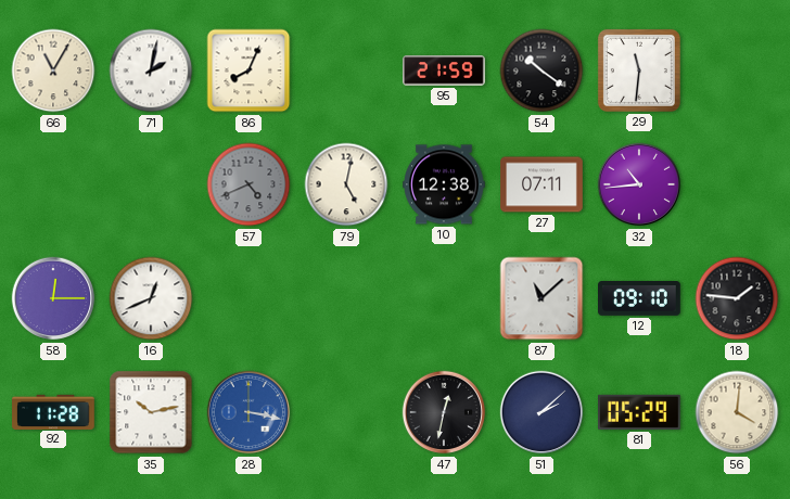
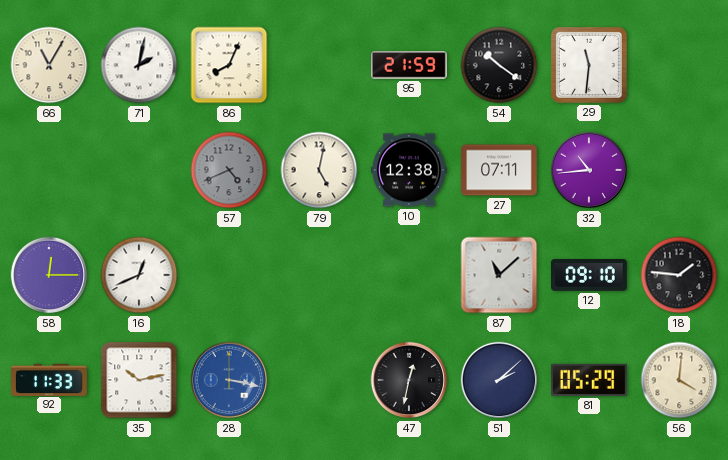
92: 11:28 -> 11:33
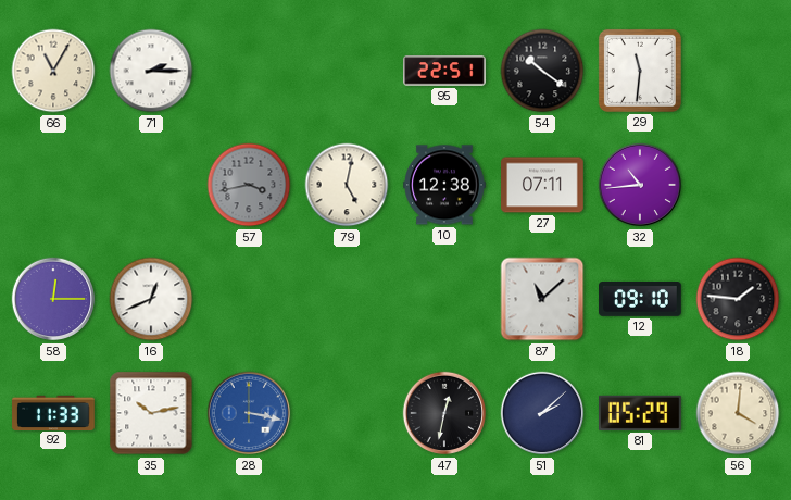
71: 2:02 -> 2:15
86: 8:04 -> none
95: 21:59 -> 22:51
57: 4:41 -> 3:43
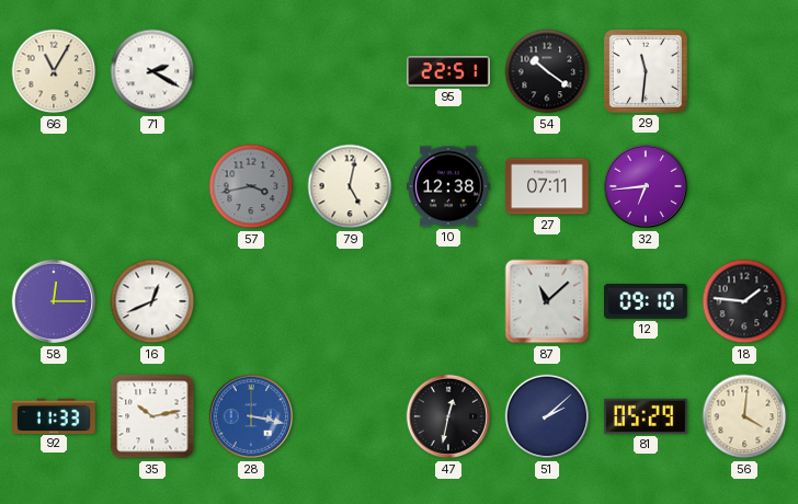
71: 2:15 -> 2:20
32: 10:44 -> 6:44
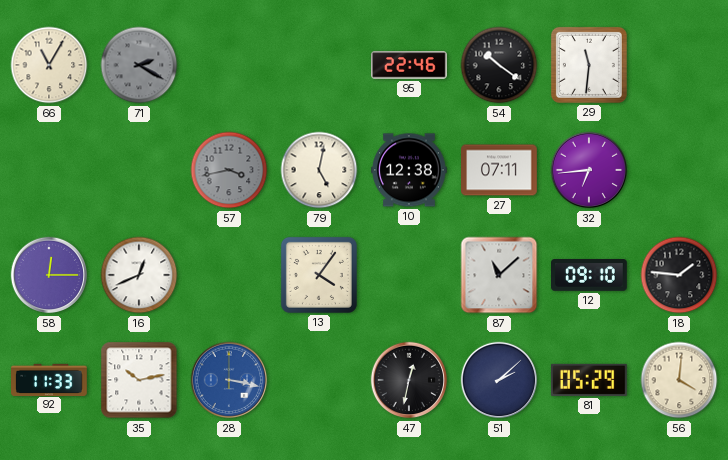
71 dial: white -> grey
95: 22:51 -> 22:46
13: none -> 4:06
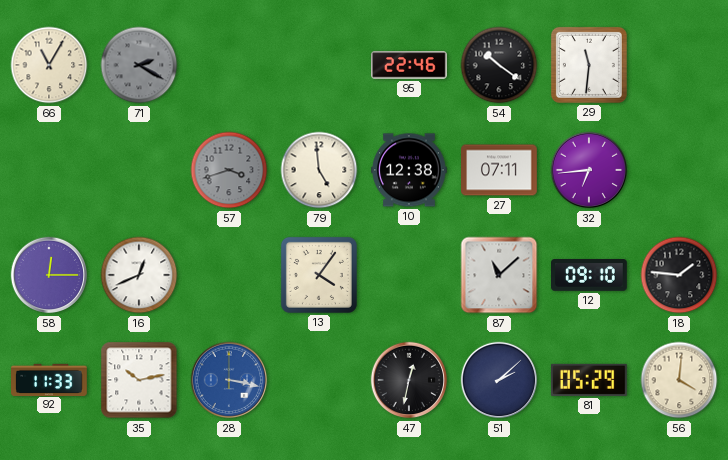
57: 3:43 -> 3:42
79: 5:02 -> 4:59
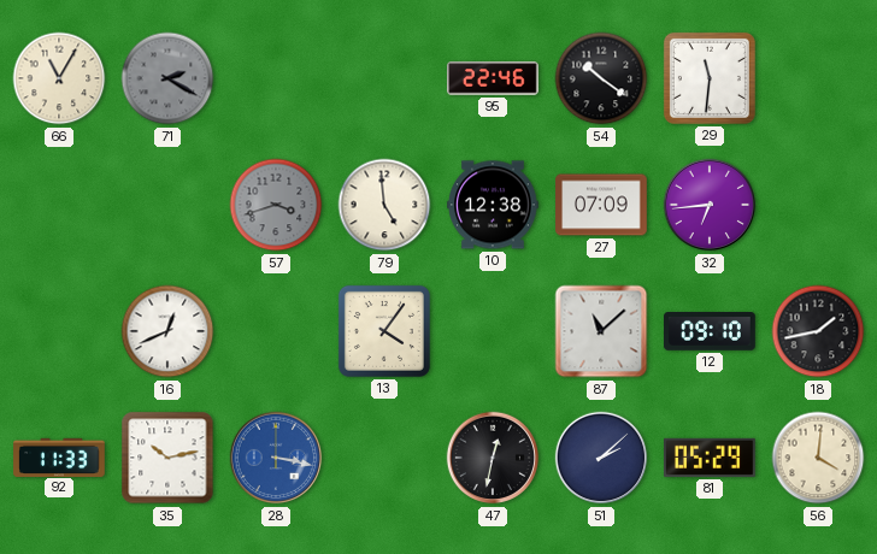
27: 07:11 -> 07:09
58: 12:15 -> none
18: 1:46 -> 1:43
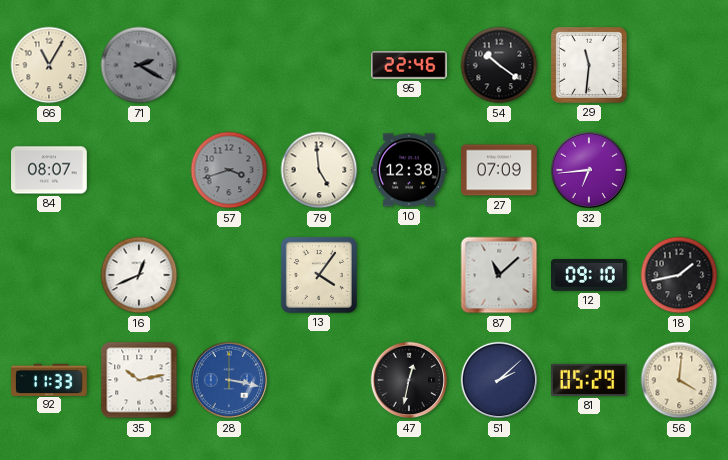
84: none -> 08:07
